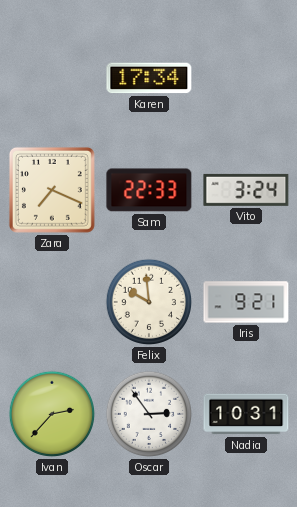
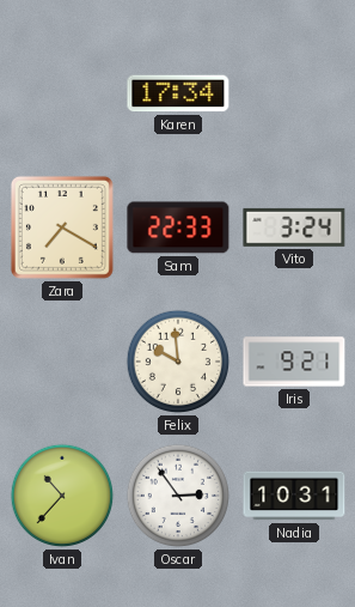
Zara: 7:19 -> 7:20
Ivan: 2:37 -> 10:37
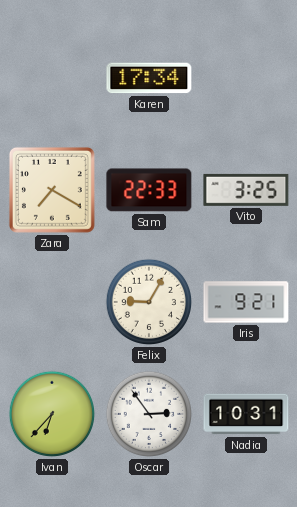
Vito: 3:24 -> 3:25
Felix: 9:59 -> 9:05
Ivan: 10:37 -> 6:37
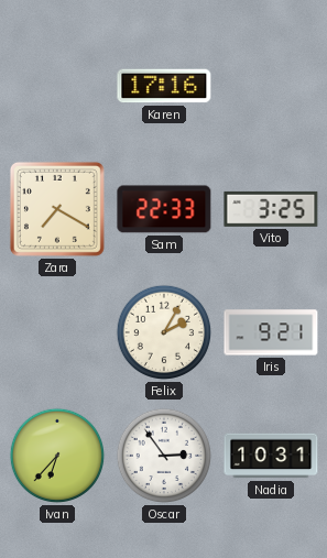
Karen: 17:34 -> 17:16
Felix: 9:05 -> 2:05
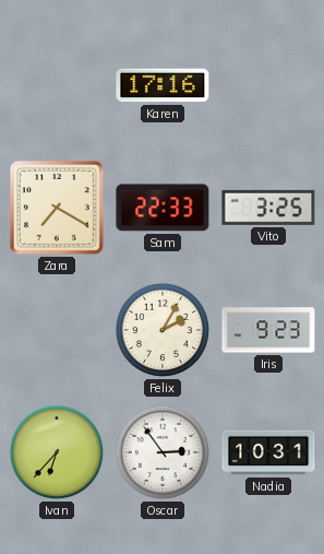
Iris: 9:21 -> 9:23
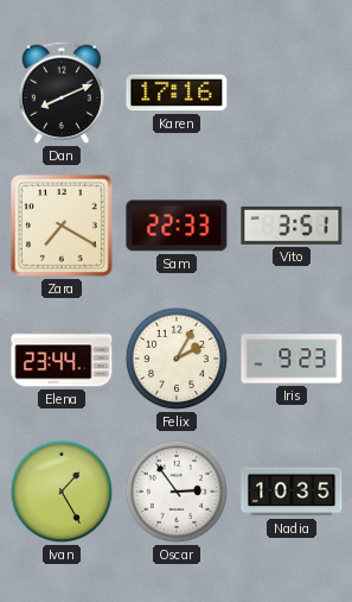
Dan: none -> 8:11
Vito: 3:25 -> 3:51
Elena: none -> 23:44
Ivan: 6:37 -> 1:25
Nadia: 10:31 -> 10:35
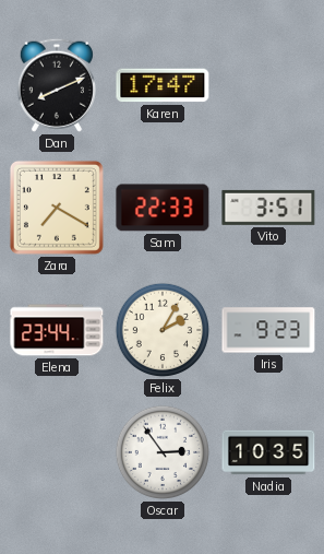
Karen: 17:16 -> 17:47
Ivan: 1:25 -> none
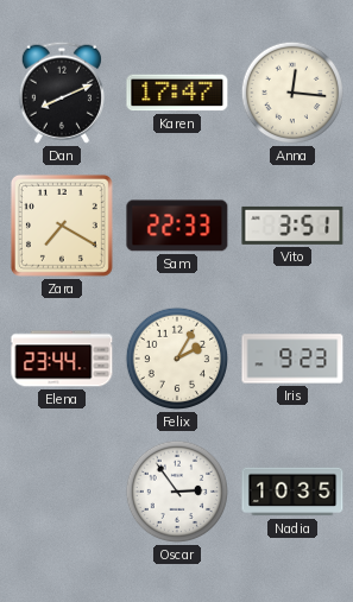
Anna: none -> 12:16
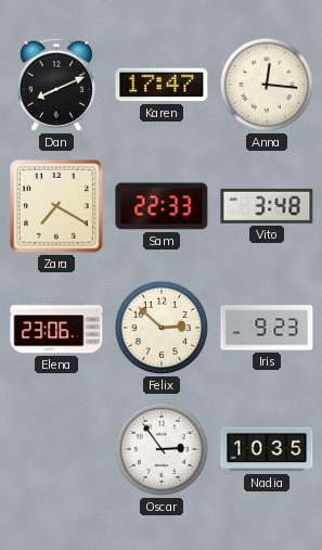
Vito: 3:51 -> 3:48
Elena: 23:44 -> 23:06
Felix: 2:05 -> 2:52
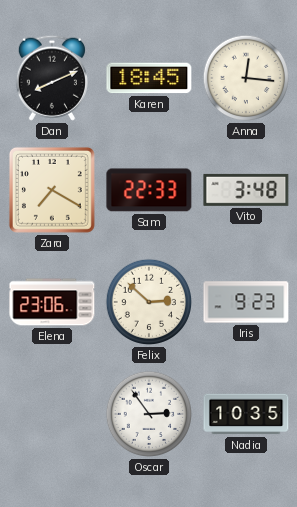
Karen: 17:47 -> 18:45
